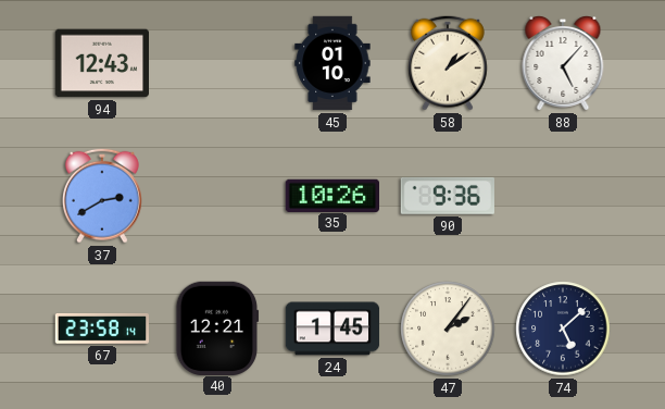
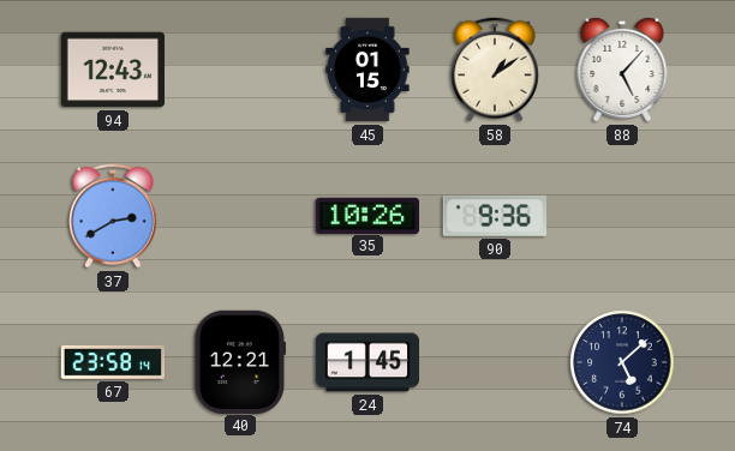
45: 01:10 -> 01:15
47: 2:06 -> none
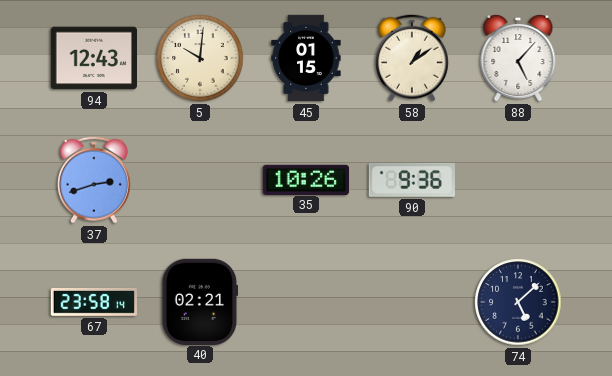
5: none -> 10:01
37: 2:40 -> 2:42
40: 12:21 -> 02:21
24: 1:45 -> none
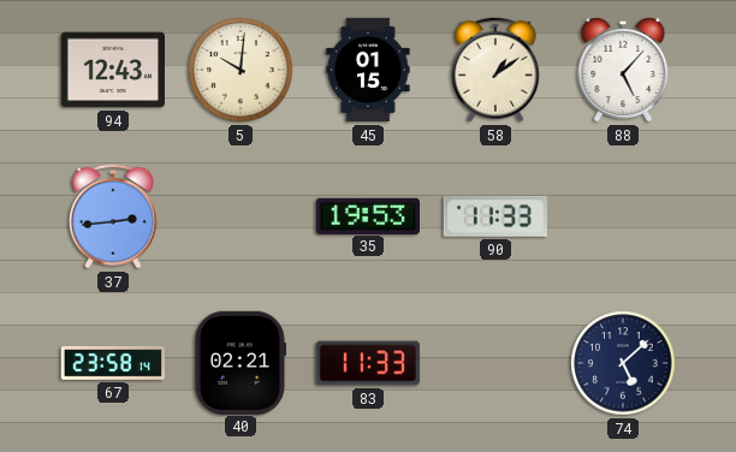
37: 2:42 -> 2:44
35: 10:26 -> 19:53
90: 9:36 -> 11:33
83: none -> 11:33
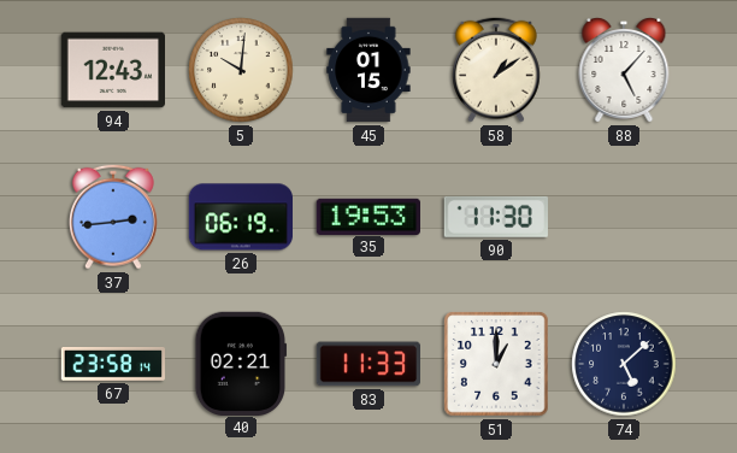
26: none -> 06:19
90: 11:33 -> 11:30
51: none -> 1:00
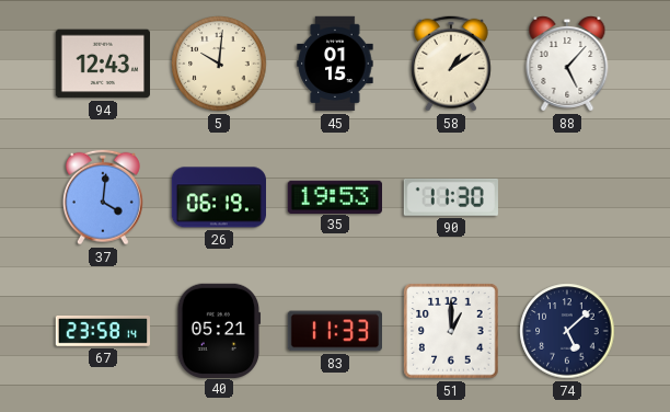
37: 2:44 -> 4:01
40: 02:21 -> 05:21
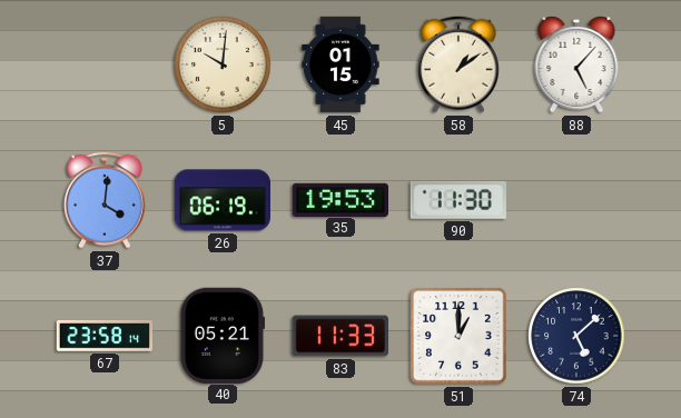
94: 12:43 -> none
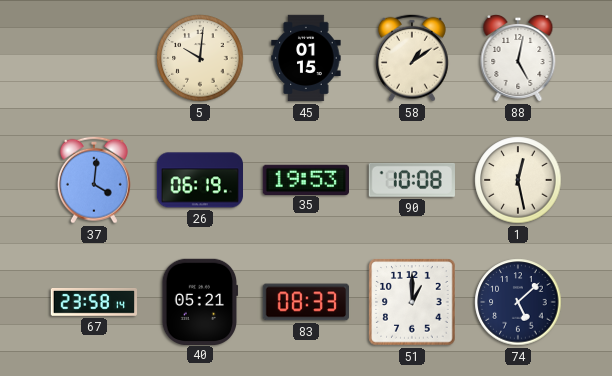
88: 5:07 -> 5:02
90: 11:30 -> 10:08
1: none -> 12:28
83: 11:33 -> 08:33
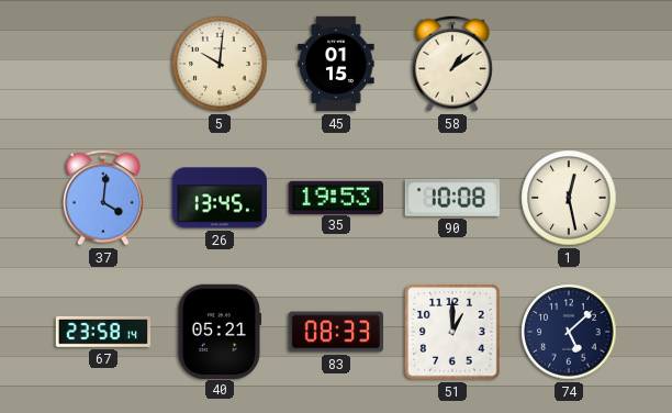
88: 5:02 -> none
26: 06:19 -> 13:45
